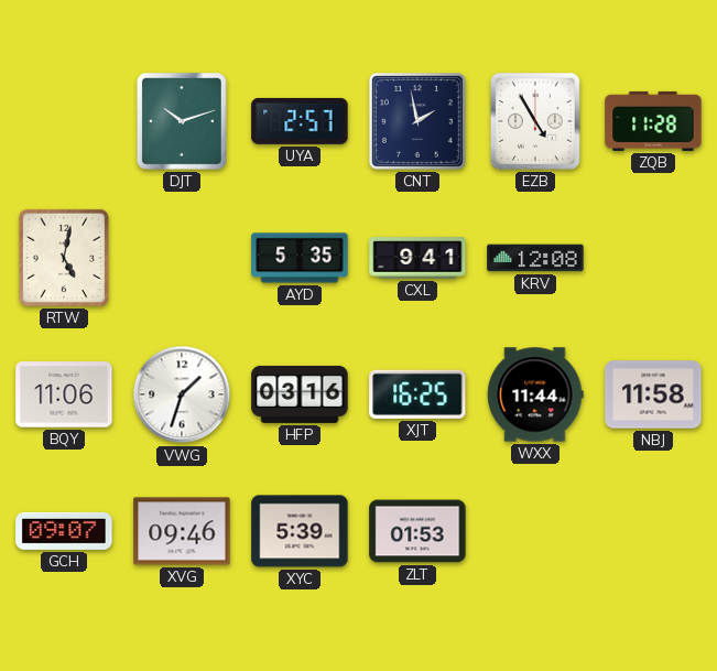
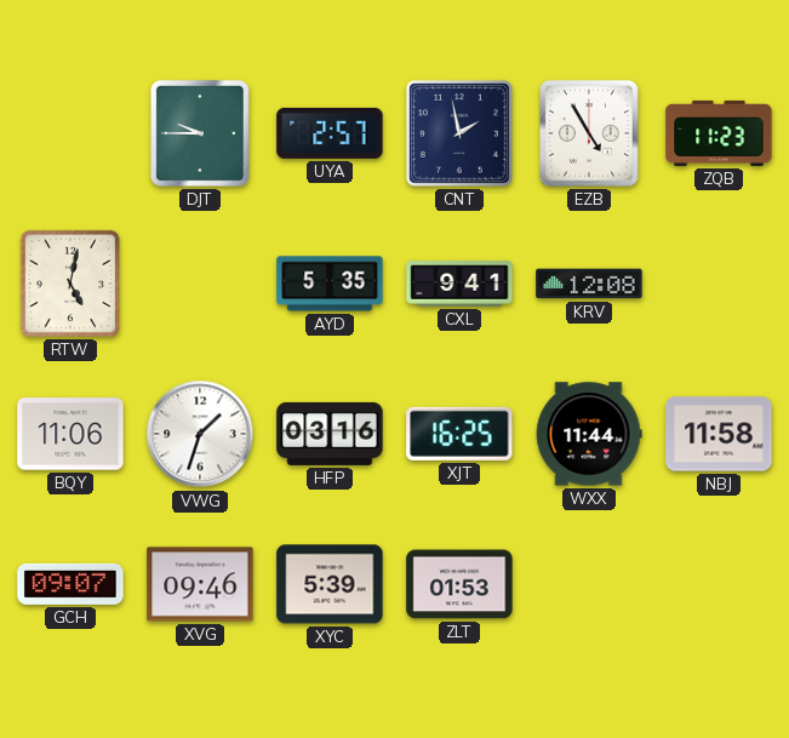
DJT: 10:12 -> 9:45
ZQB: 11:28 -> 11:23
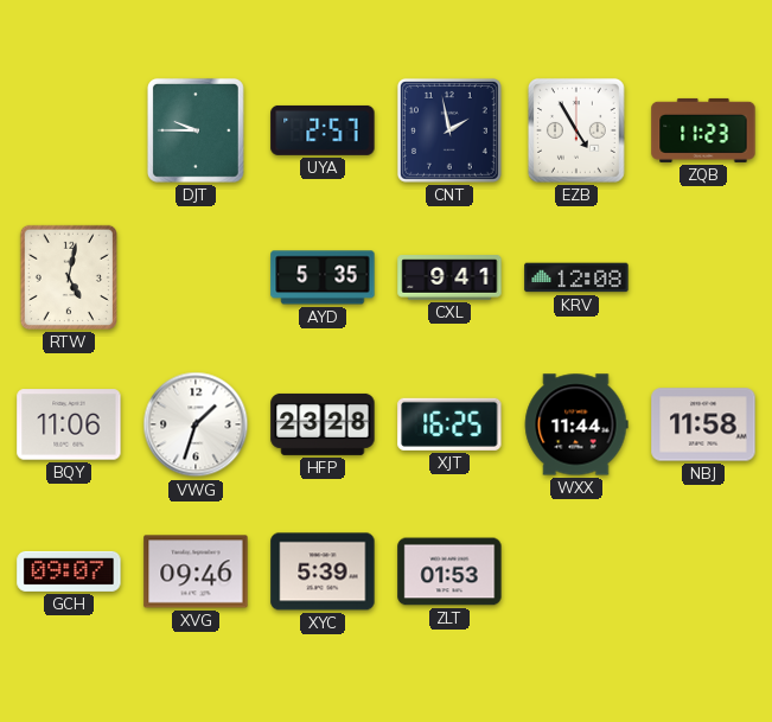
HFP: 03:16 -> 23:28
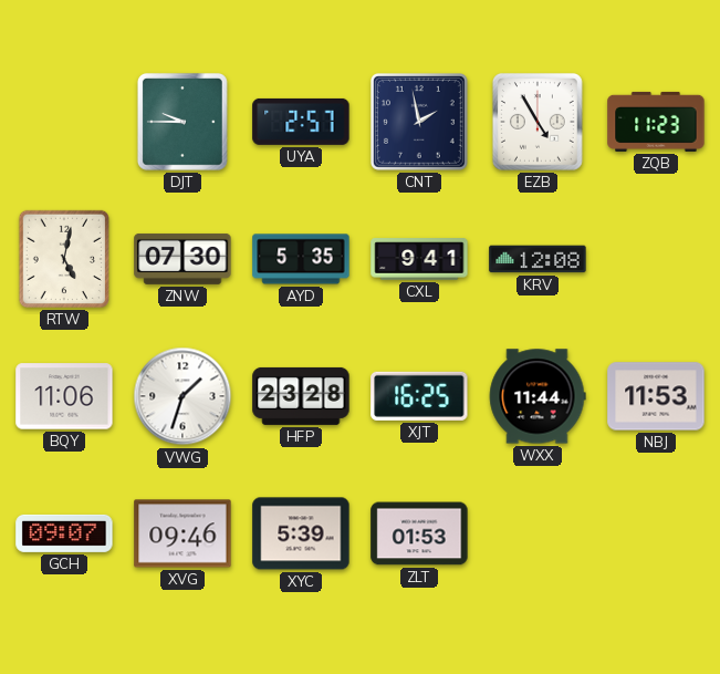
ZNW: none -> 07:30
NBJ: 11:58 -> 11:53
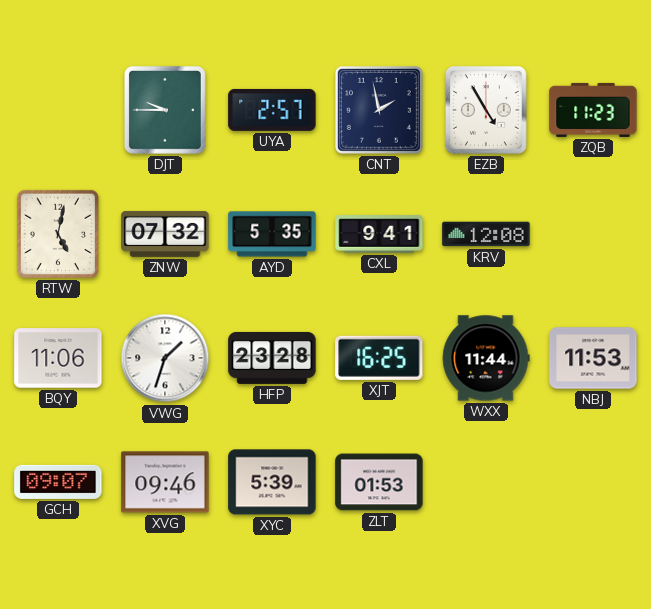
ZNW: 07:30 -> 07:32
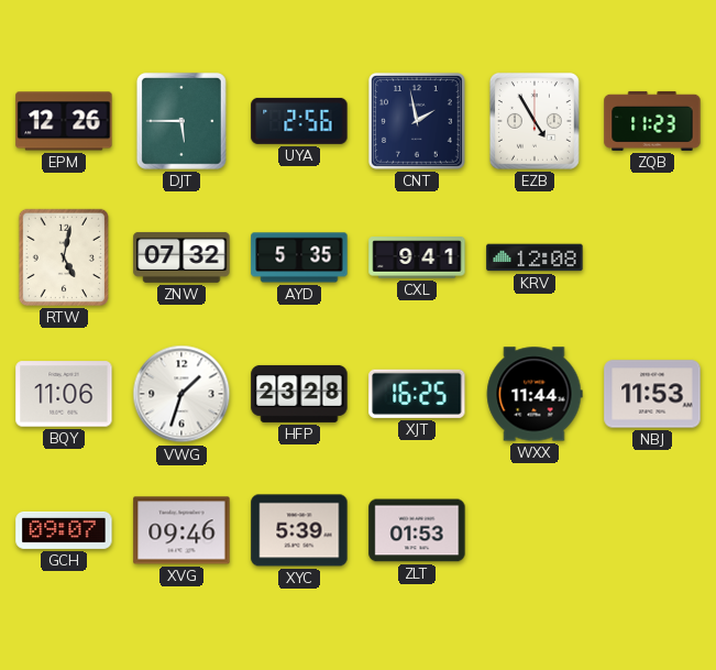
EPM: none -> 12:26
DJT: 9:45 -> 5:45
UYA: 2:57 -> 2:56
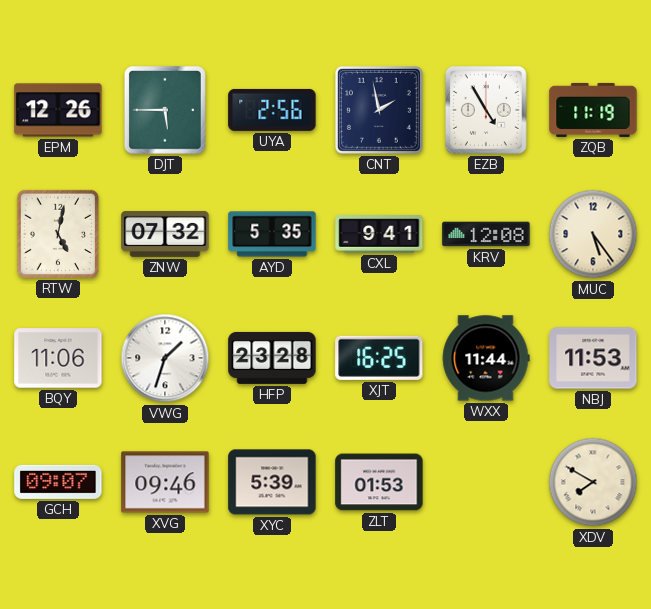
ZQB: 11:23 -> 11:19
MUC: none -> 5:24
XDV: none -> 7:50
